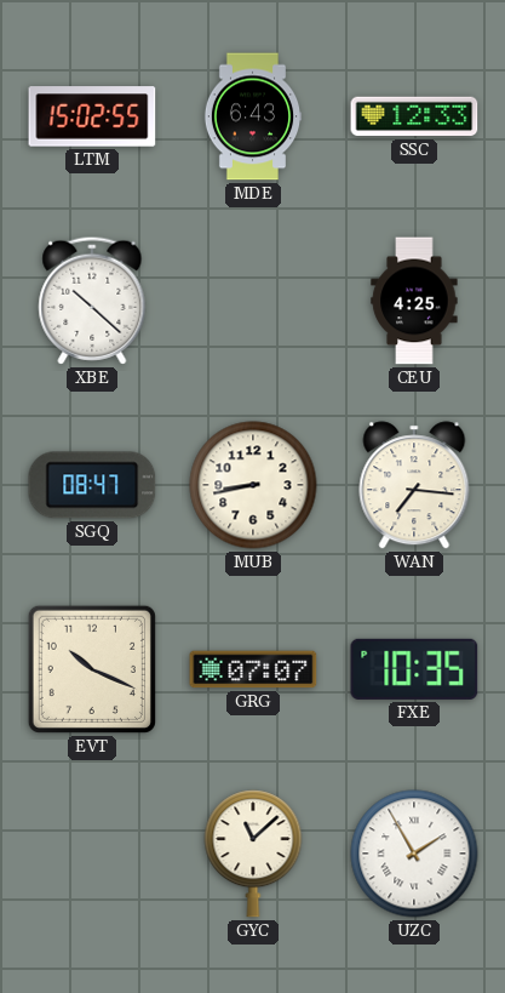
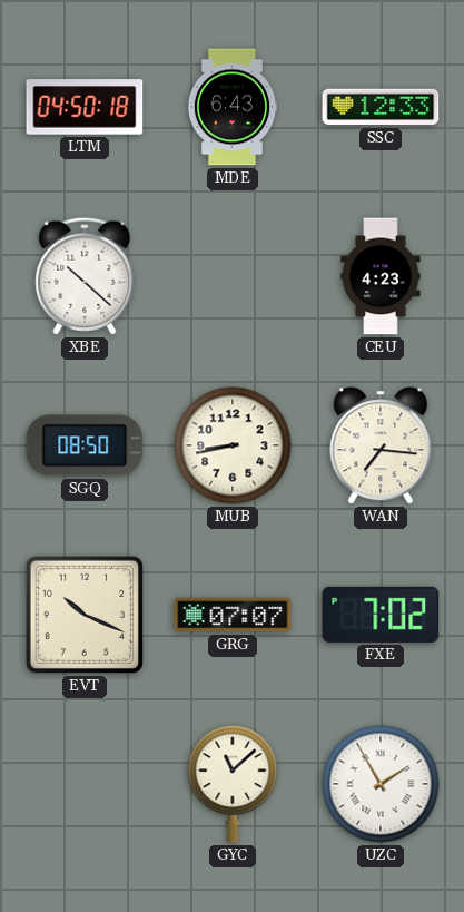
LTM: 15:02 -> 04:50
CEU: 4:25 -> 4:23
SGQ: 08:47 -> 08:50
FXE: 10:35 -> 7:02
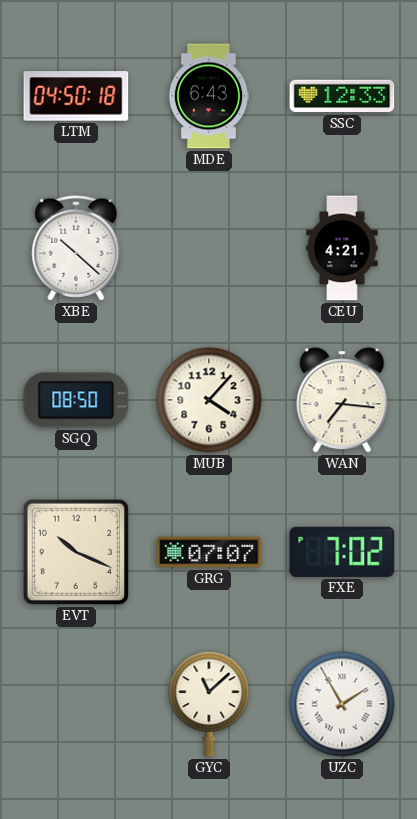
CEU: 4:23 -> 4:21
MUB: 8:43 -> 4:07
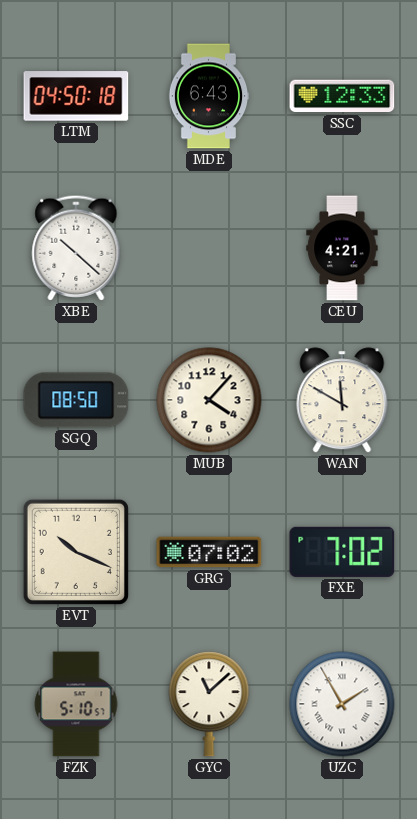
WAN: 7:16 -> 11:50
GRG: 07:07 -> 07:02
FZK: none -> 5:10
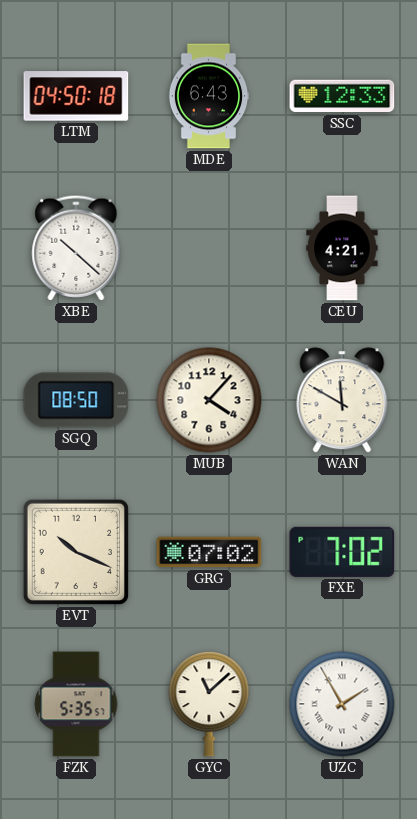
FZK: 5:10 -> 5:35
